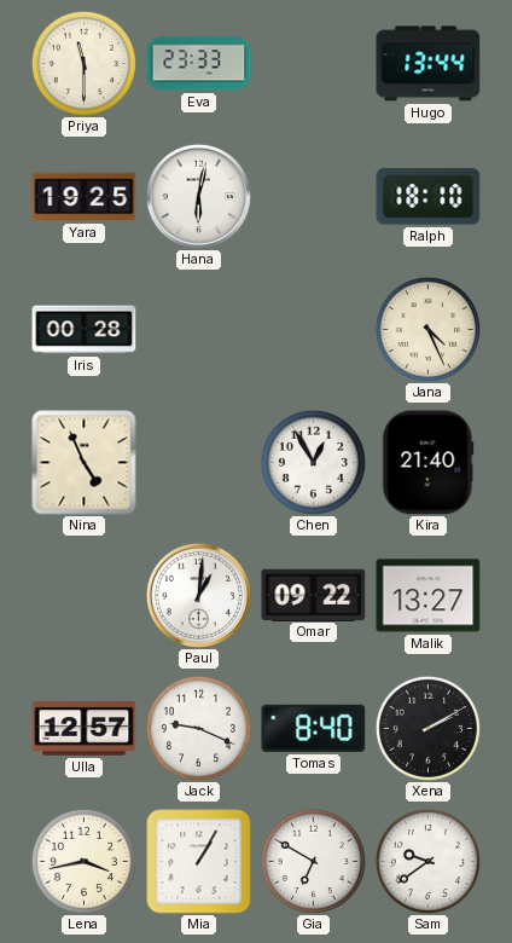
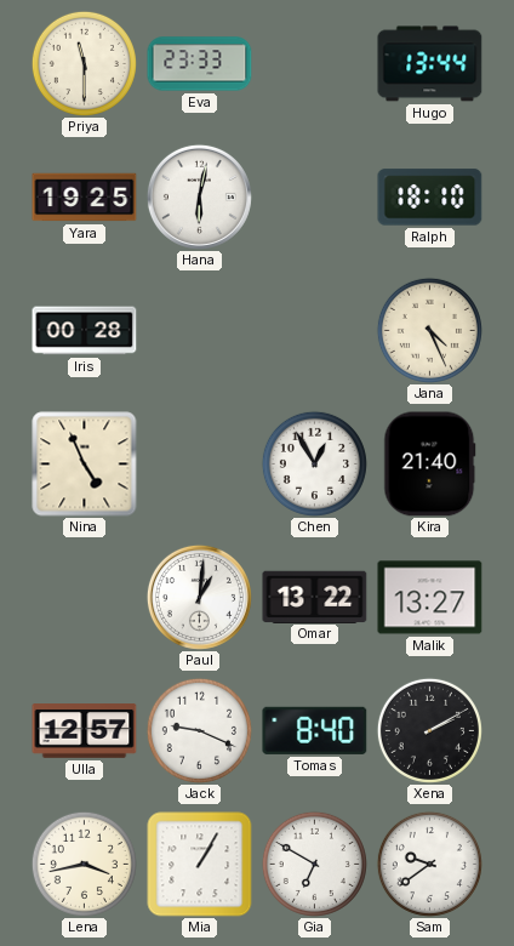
Omar: 09:22 -> 13:22
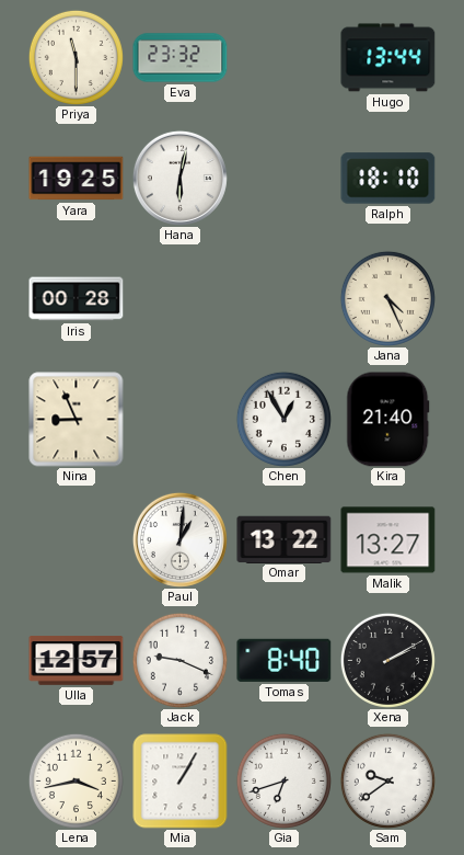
Eva: 23:33 -> 23:32
Nina: 4:56 -> 8:56
Gia: 6:50 -> 6:42
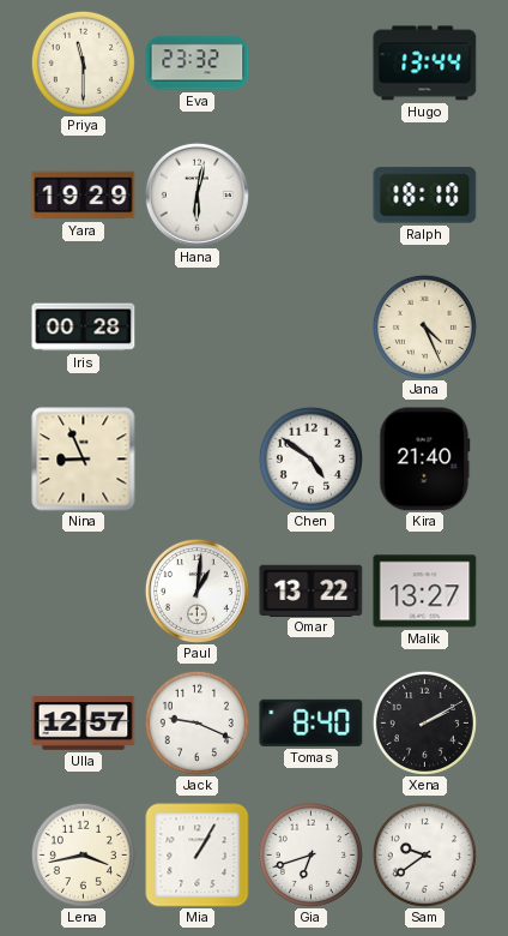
Yara: 19:25 -> 19:29
Chen: 12:55 -> 4:51
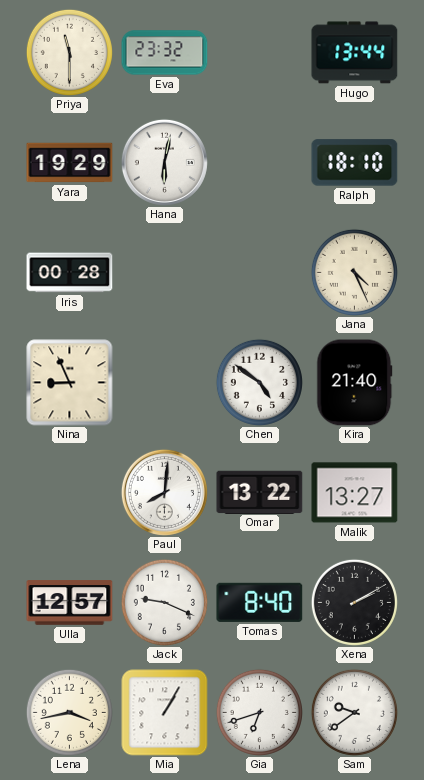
Paul: 1:01 -> 8:01
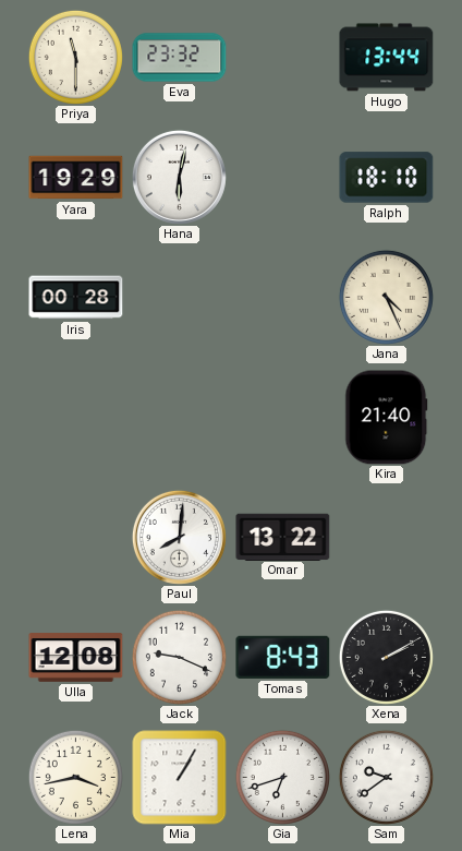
Nina: 8:56 -> none
Chen: 4:51 -> none
Malik: 13:27 -> none
Ulla: 12:57 -> 12:08
Tomas: 8:40 -> 8:43
